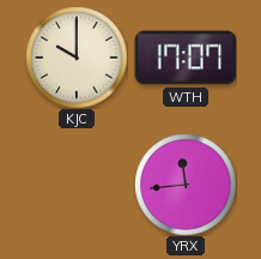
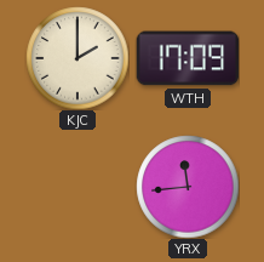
KJC: 10:00 -> 2:00
WTH: 17:07 -> 17:09
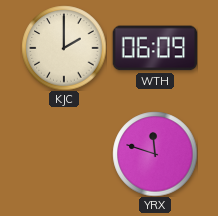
WTH: 17:09 -> 06:09
YRX: 11:44 -> 11:48
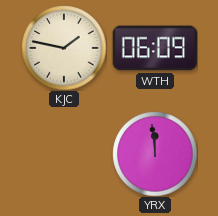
KJC: 2:00 -> 1:47
YRX: 11:48 -> 11:59
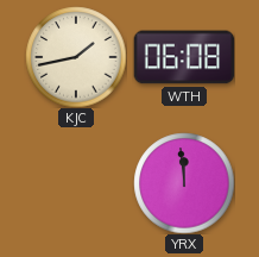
KJC: 1:47 -> 1:43
WTH: 06:09 -> 06:08
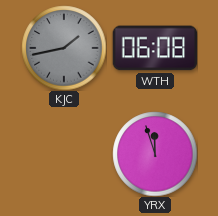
KJC dial: cream -> grey
YRX: 11:59 -> 11:57
